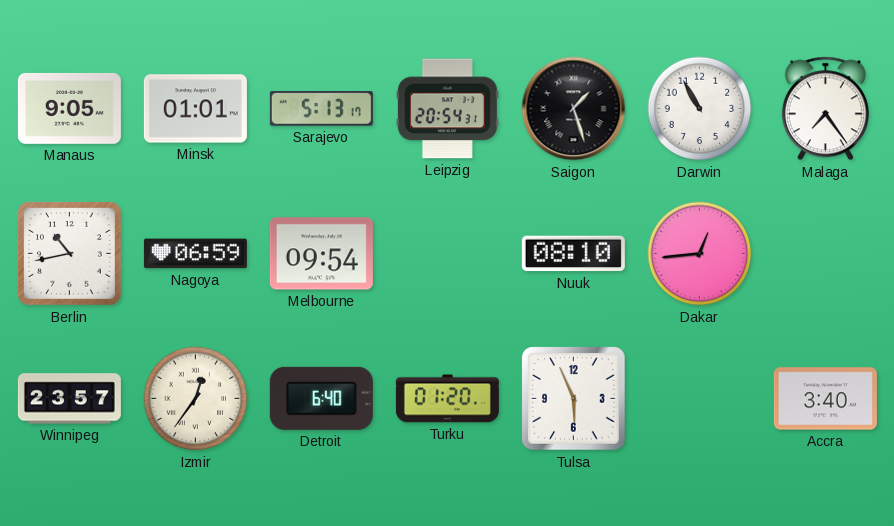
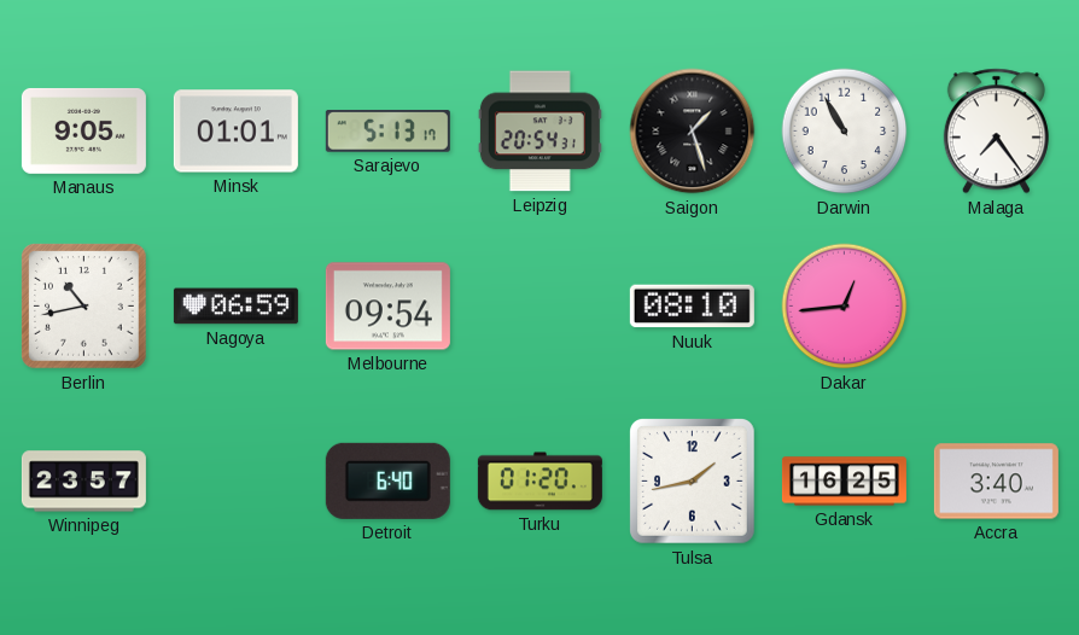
Izmir: 12:36 -> none
Tulsa: 5:56 -> 1:43
Gdansk: none -> 16:25
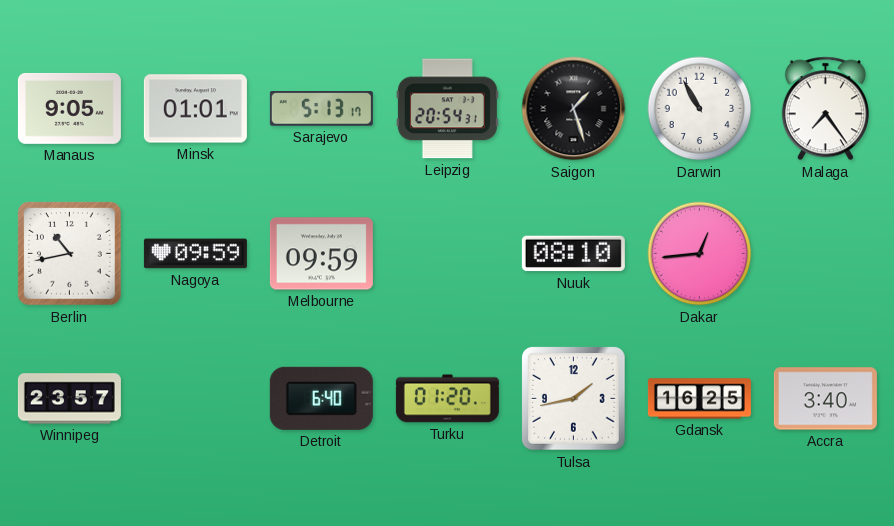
Nagoya: 06:59 -> 09:59
Melbourne: 09:54 -> 09:59
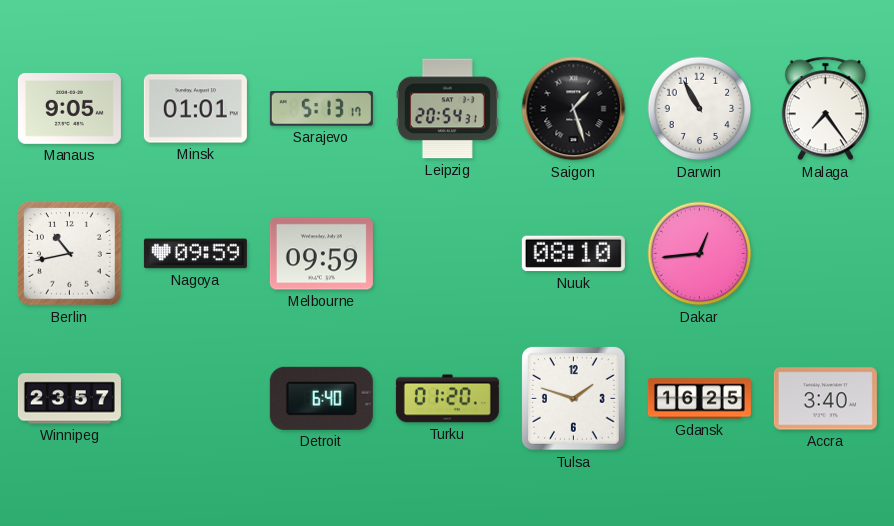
Tulsa: 1:43 -> 1:48
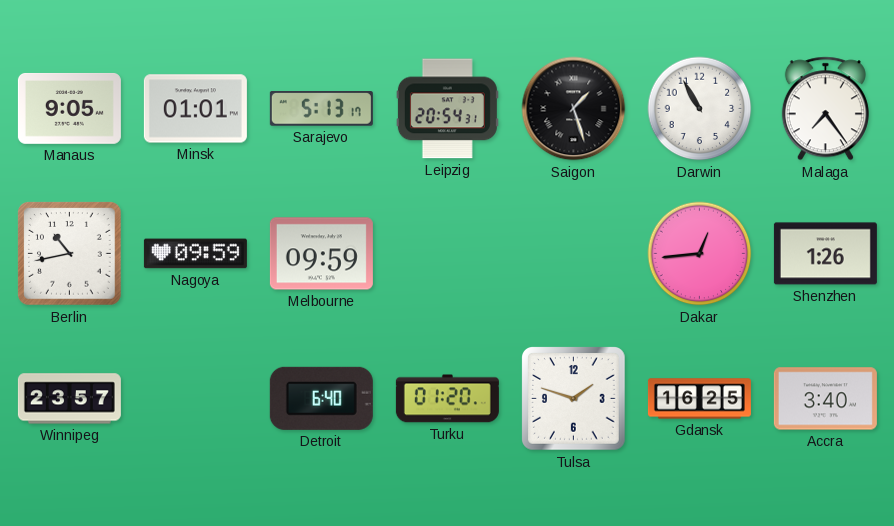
Nuuk: 08:10 -> none
Shenzhen: none -> 1:26
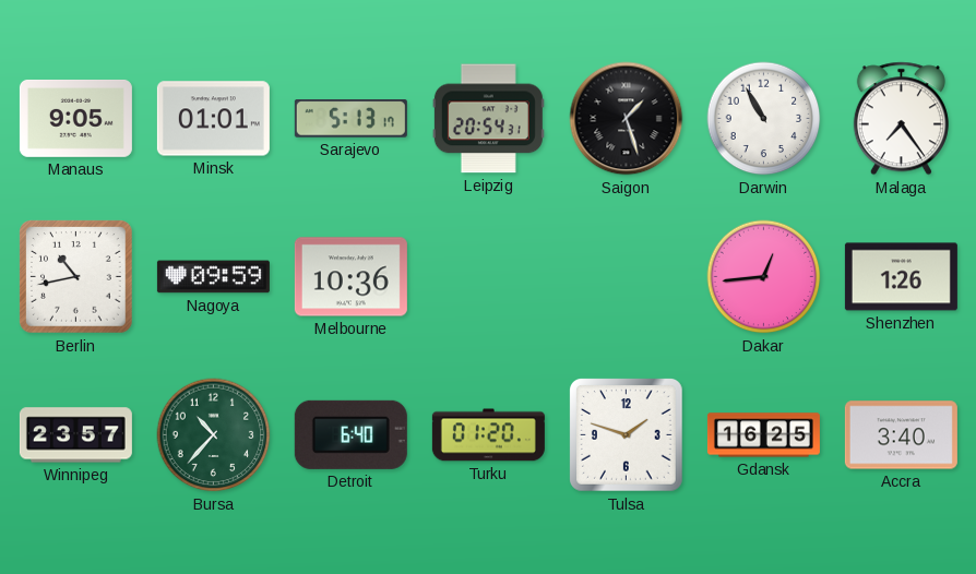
Melbourne: 09:59 -> 10:36
Bursa: none -> 10:37
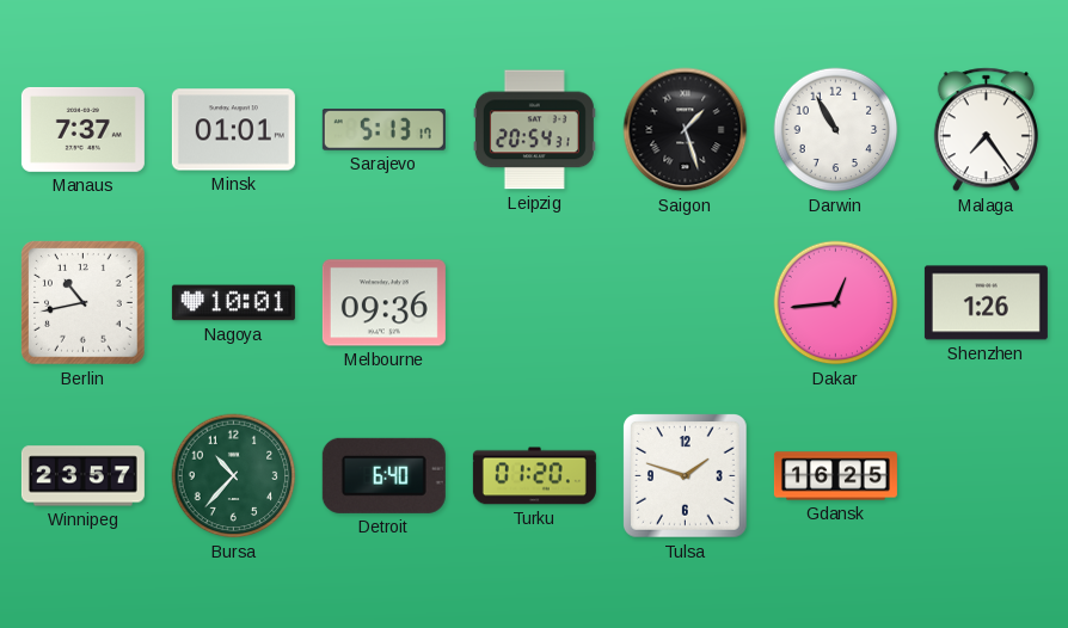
Manaus: 9:05 -> 7:37
Nagoya: 09:59 -> 10:01
Melbourne: 10:36 -> 09:36
Accra: 3:40 -> none
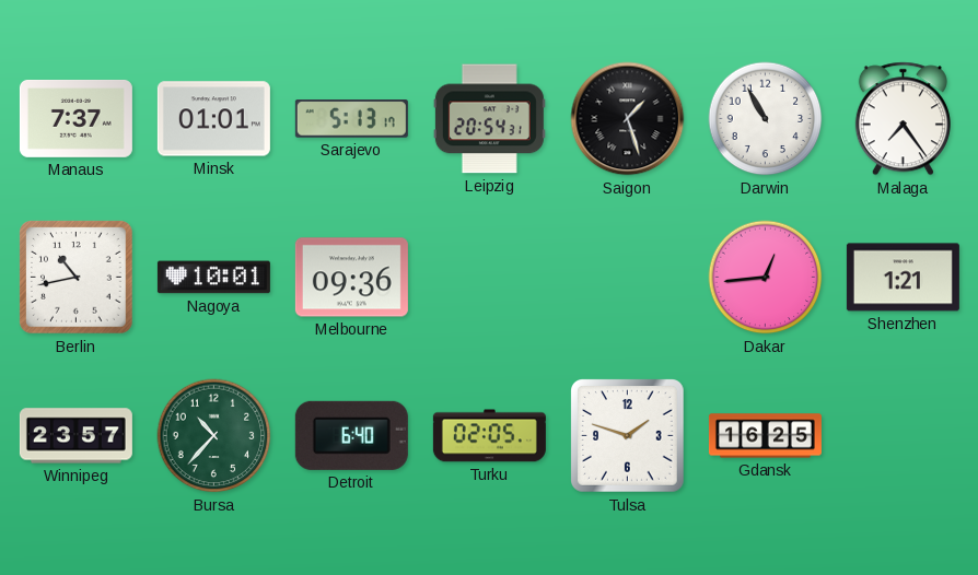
Shenzhen: 1:26 -> 1:21
Turku: 01:20 -> 02:05
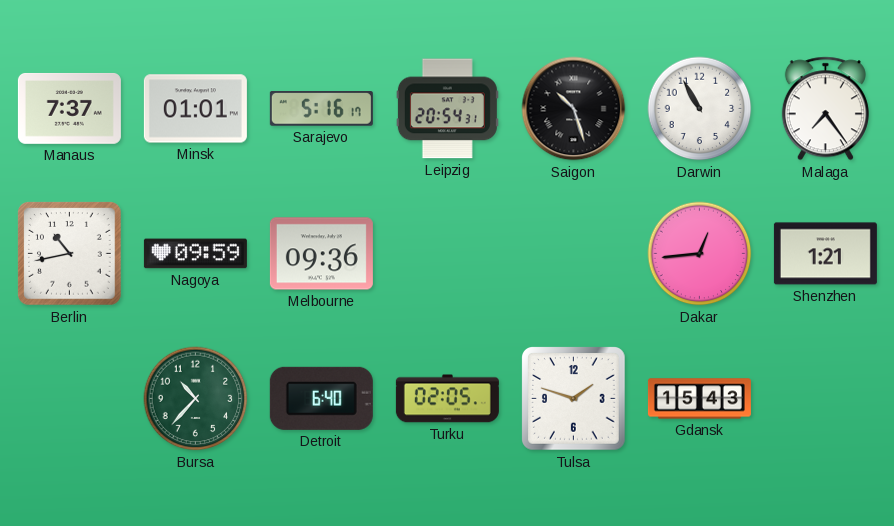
Sarajevo: 5:13 -> 5:16
Saigon: 1:27 -> 10:27
Nagoya: 10:01 -> 09:59
Winnipeg: 23:57 -> none
Gdansk: 16:25 -> 15:43
